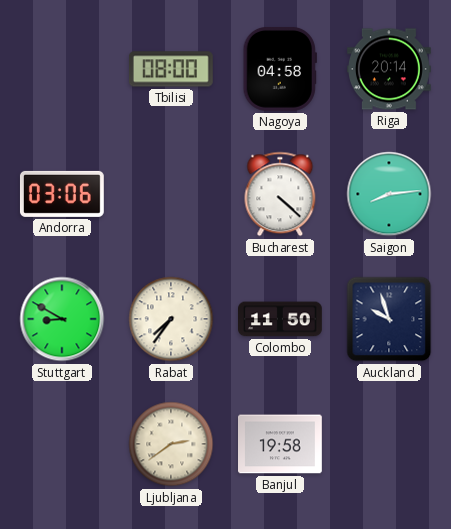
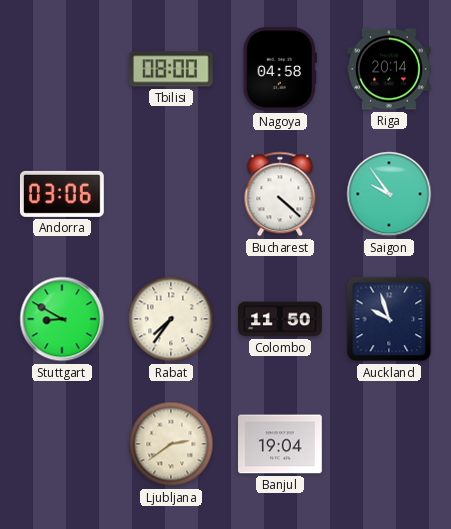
Saigon: 8:14 -> 9:54
Banjul: 19:58 -> 19:04
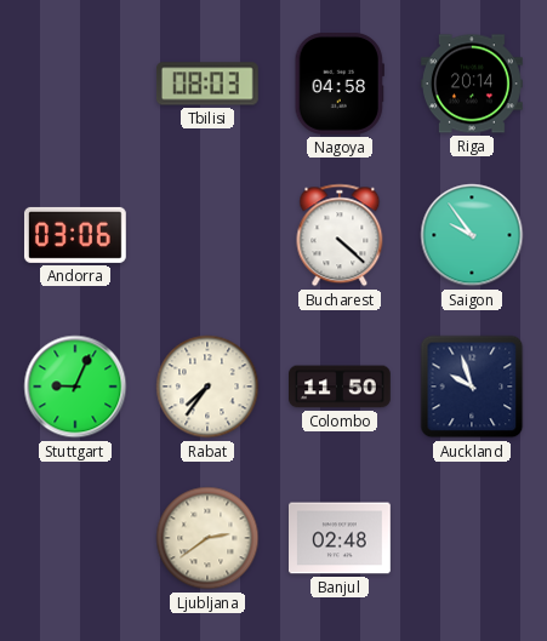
Tbilisi: 08:00 -> 08:03
Stuttgart: 8:50 -> 9:04
Banjul: 19:04 -> 02:48
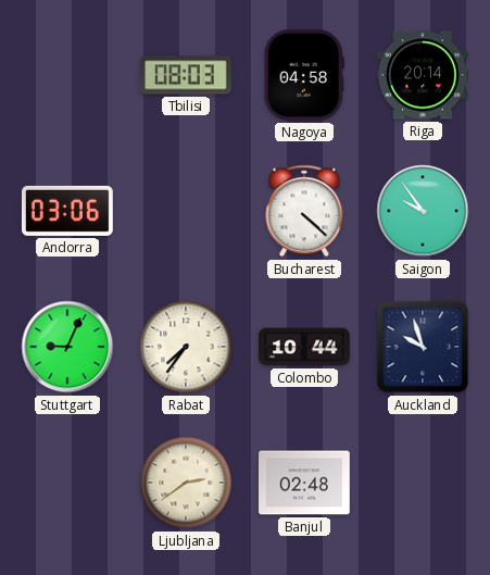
Colombo: 11:50 -> 10:44
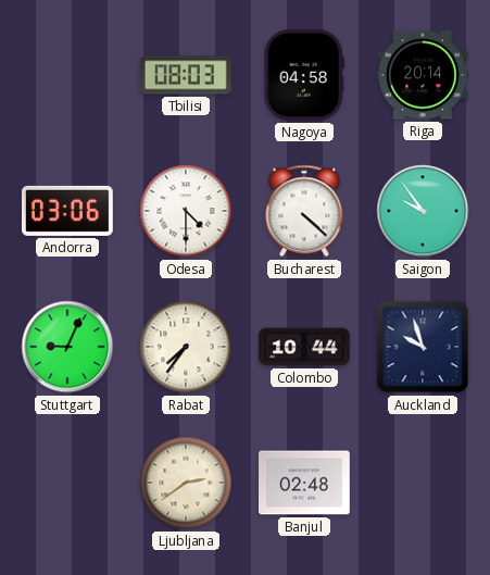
Odesa: none -> 4:30
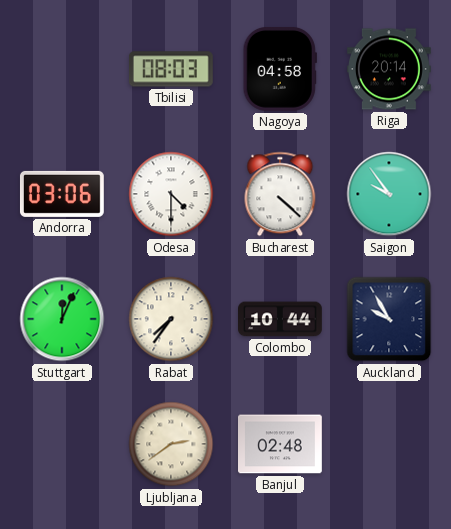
Stuttgart: 9:04 -> 12:04
Auckland: 9:57 -> 9:55
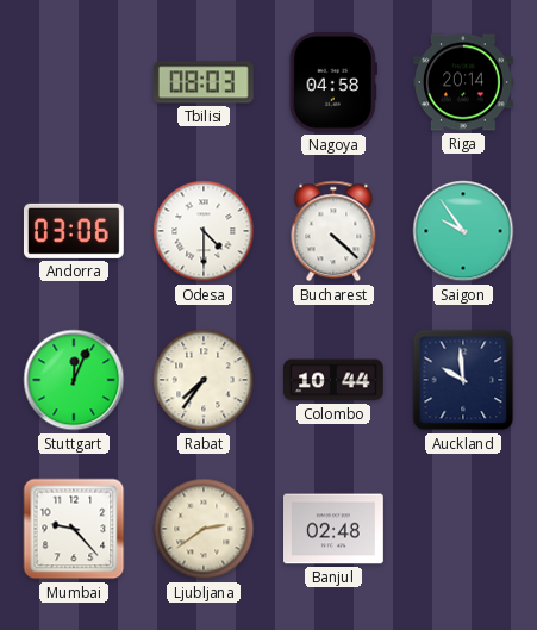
Auckland: 9:55 -> 9:59
Mumbai: none -> 9:23
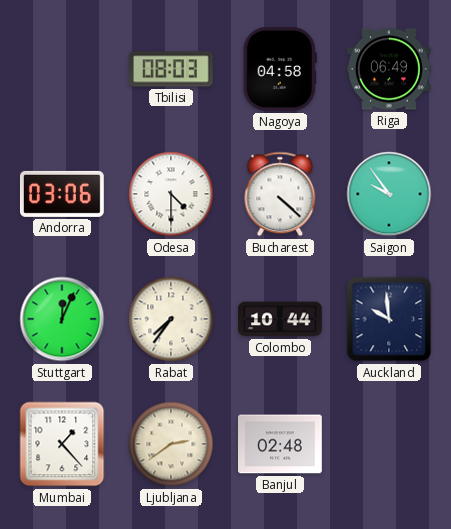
Riga: 20:14 -> 06:49
Mumbai: 9:23 -> 1:23
